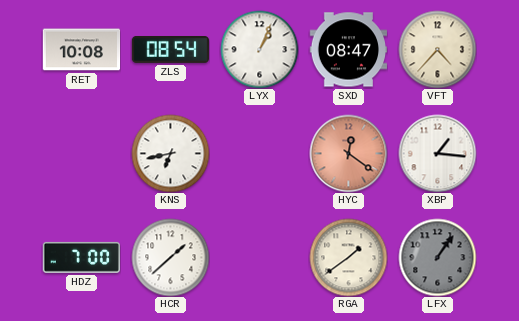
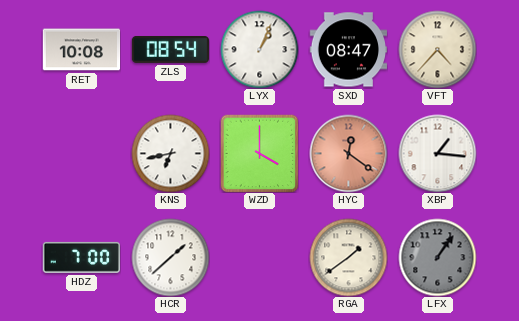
WZD: none -> 4:00
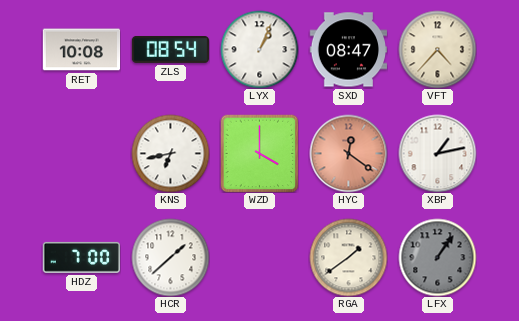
XBP: 1:16 -> 1:13
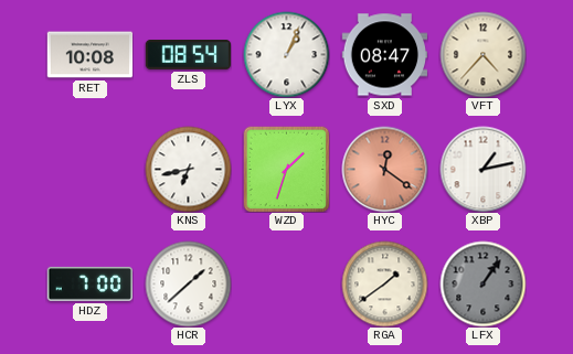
WZD: 4:00 -> 1:33
